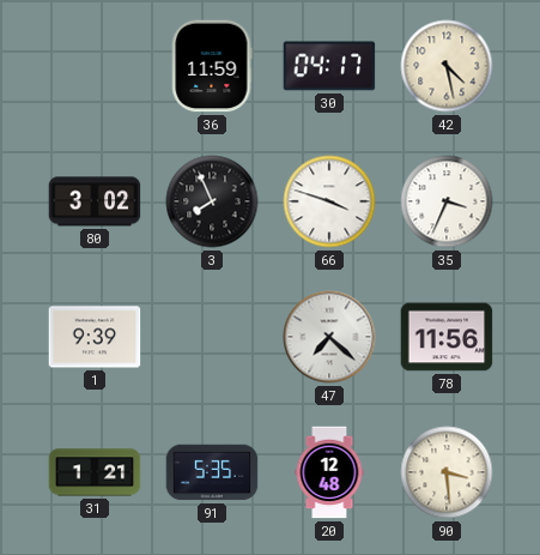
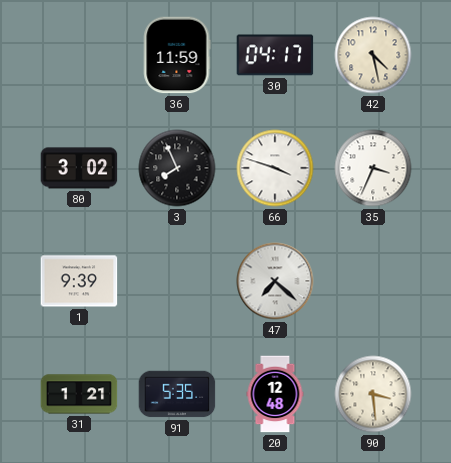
78: 11:56 -> none
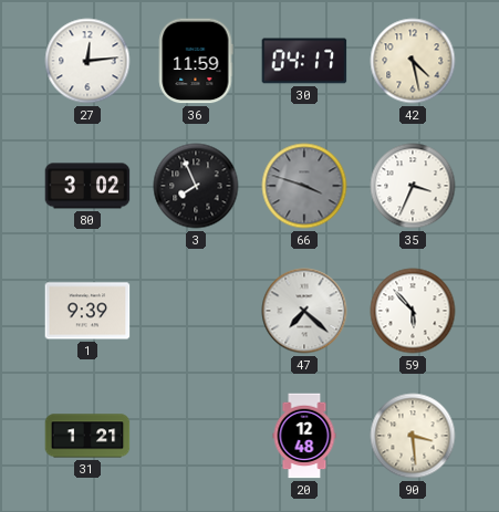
27: none -> 12:14
66 dial: white -> grey
59: none -> 5:53
91: 5:35 -> none
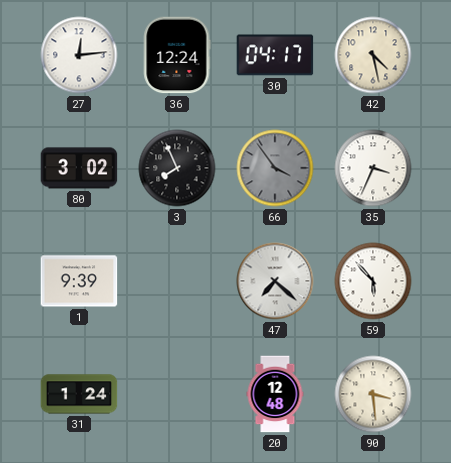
36: 11:59 -> 12:24
66: 3:48 -> 3:54
31: 1:21 -> 1:24
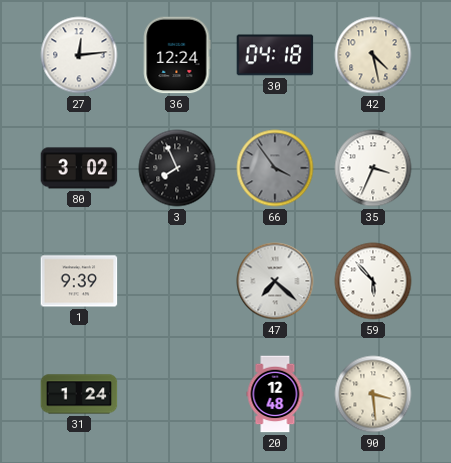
30: 04:17 -> 04:18
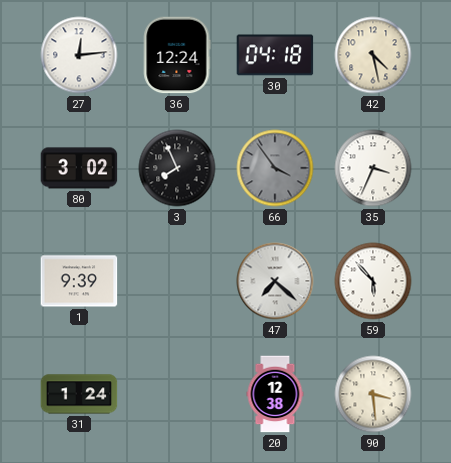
20: 12:48 -> 12:38
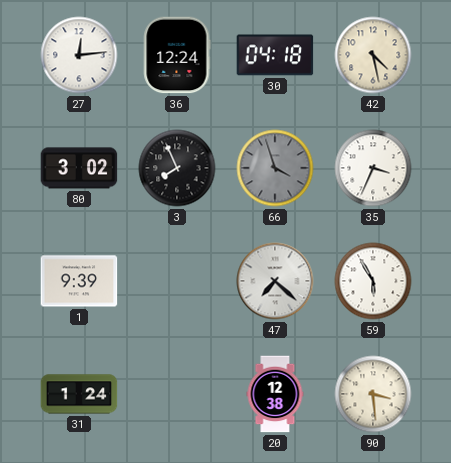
66: 3:54 -> 3:57
59: 5:53 -> 5:55
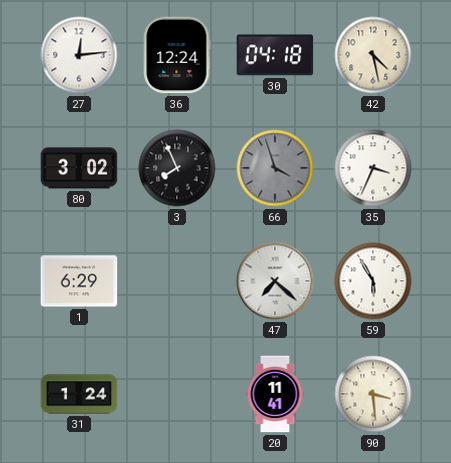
1: 9:39 -> 6:29
20: 12:38 -> 11:41
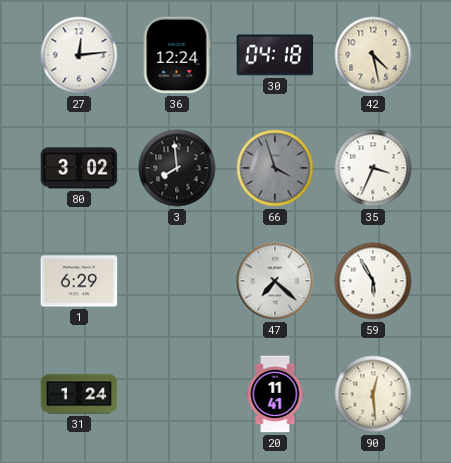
3: 7:56 -> 7:59
90: 3:29 -> 12:29
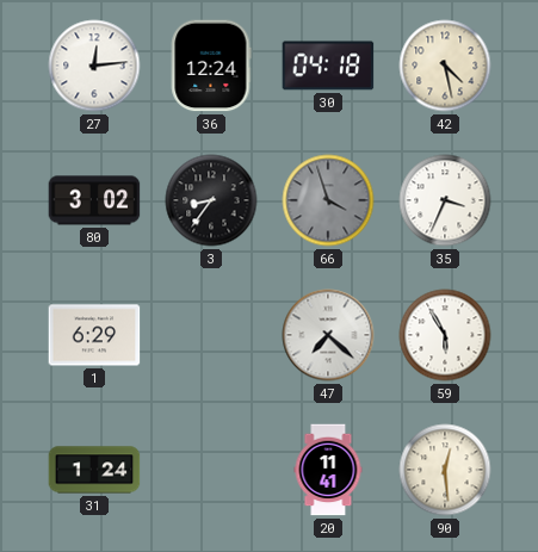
3: 7:59 -> 8:36
